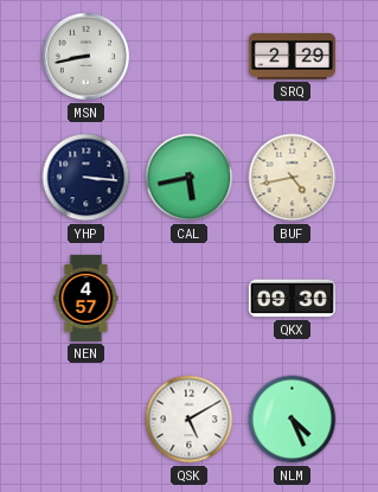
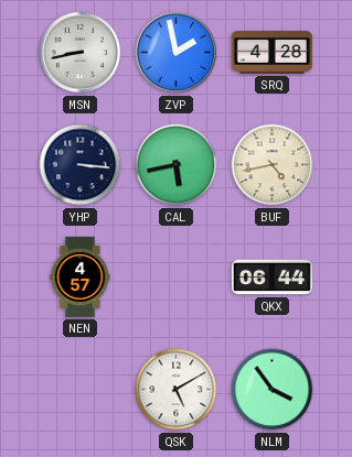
ZVP: none -> 1:58
SRQ: 2:29 -> 4:28
QKX: 09:30 -> 06:44
NLM: 4:26 -> 3:54
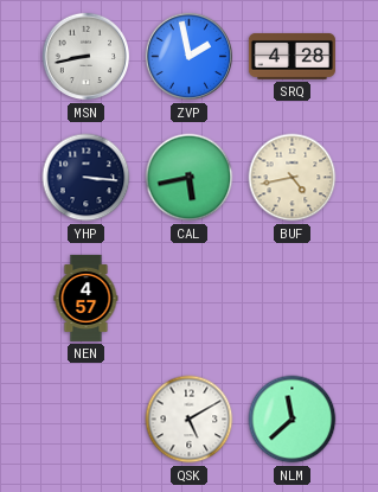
QKX: 06:44 -> none
NLM: 3:54 -> 11:38
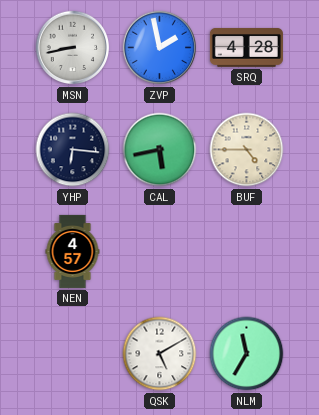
YHP: 3:16 -> 6:16
BUF: 4:43 -> 4:45
NLM: 11:38 -> 11:35
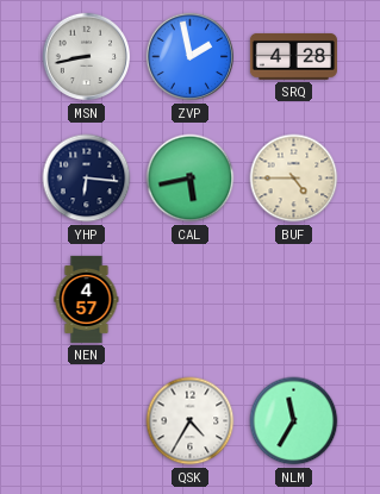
QSK: 5:10 -> 4:35
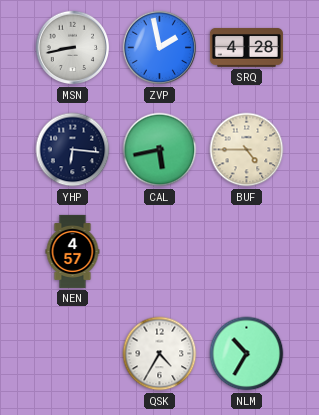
NLM: 11:35 -> 10:35
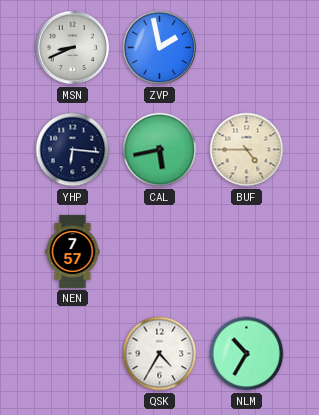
MSN: 8:43 -> 8:41
SRQ: 4:28 -> none
NEN: 4:57 -> 7:57
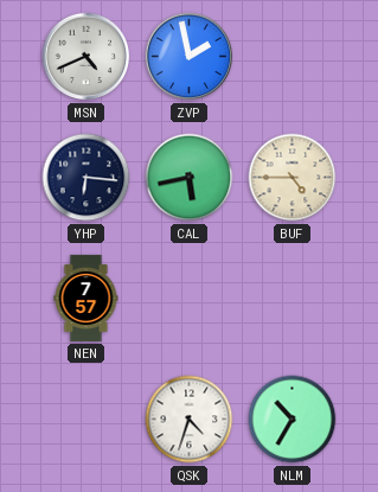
MSN: 8:41 -> 4:41
QSK: 4:35 -> 4:33
